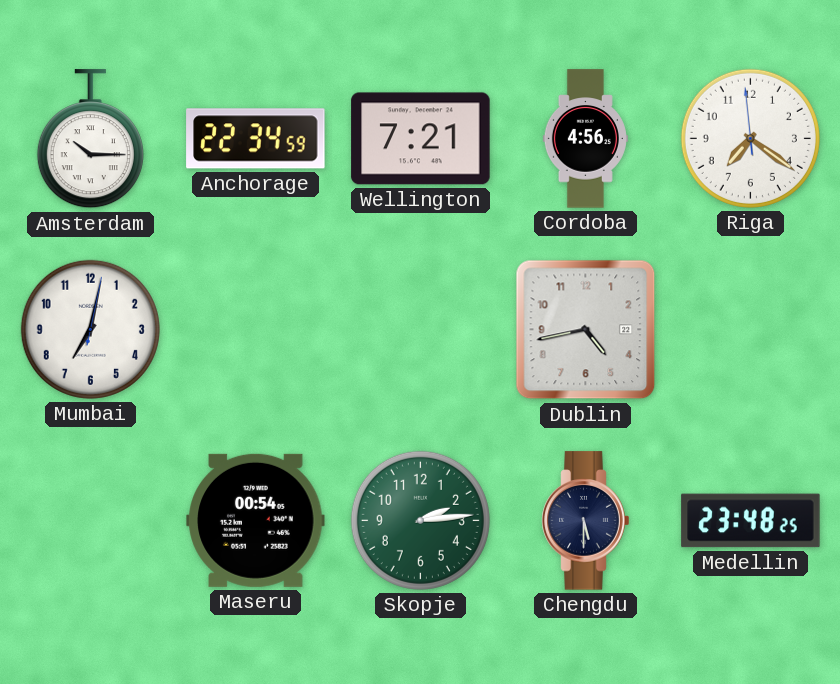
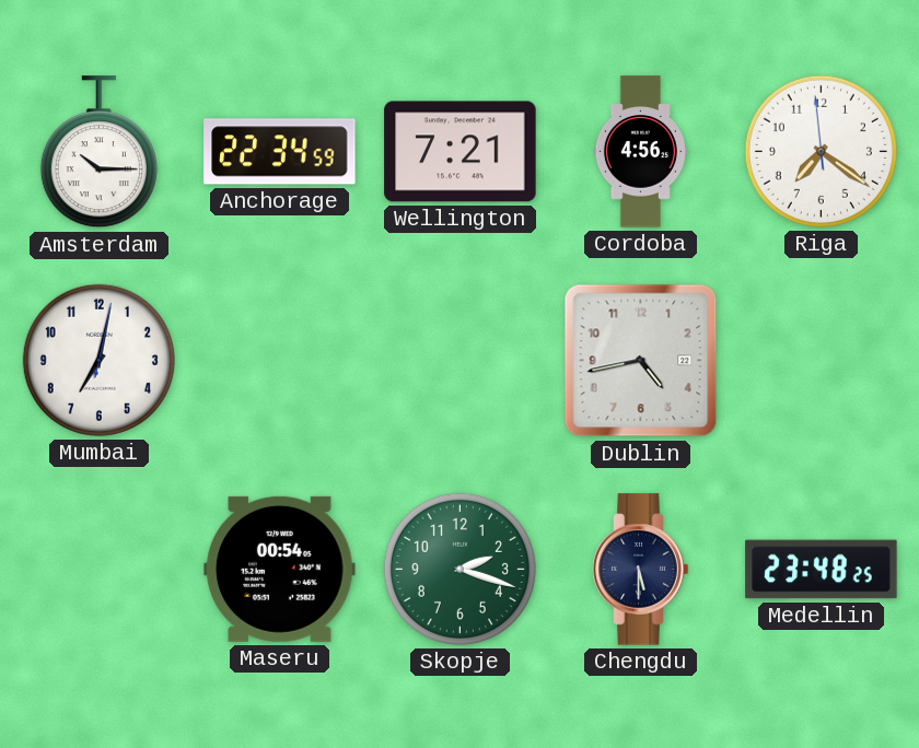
Skopje: 2:14 -> 2:18
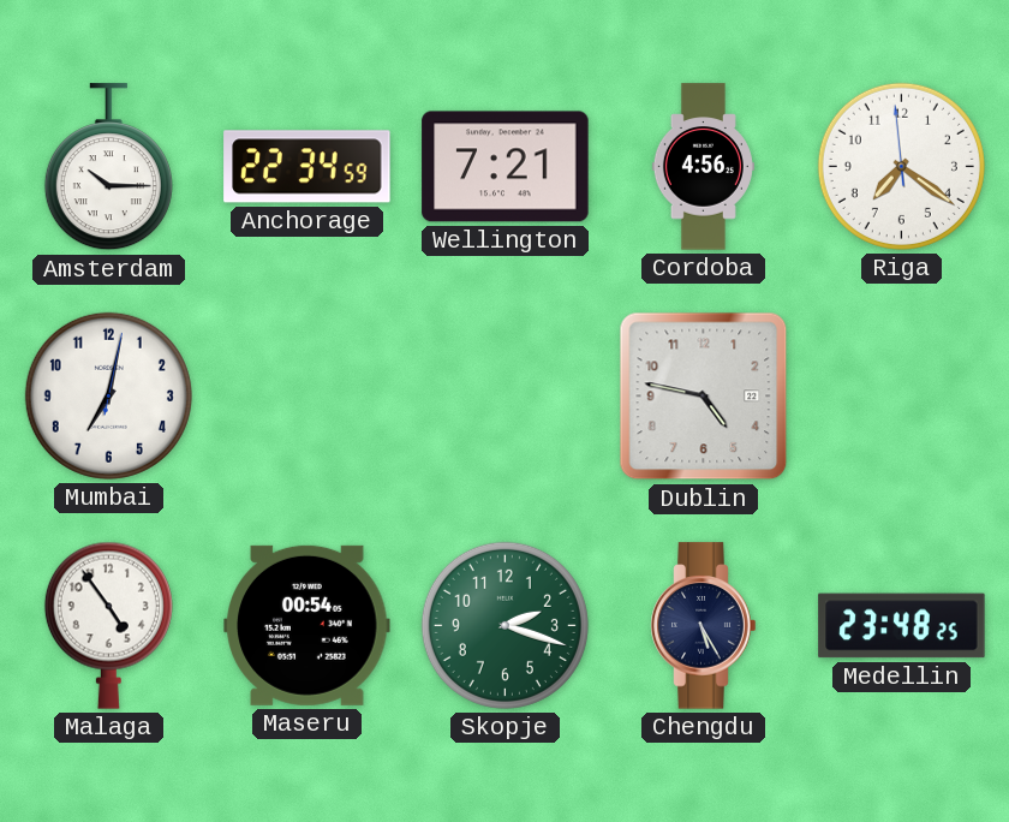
Dublin: 4:43 -> 4:47
Malaga: none -> 4:54
Chengdu: 5:30 -> 5:25
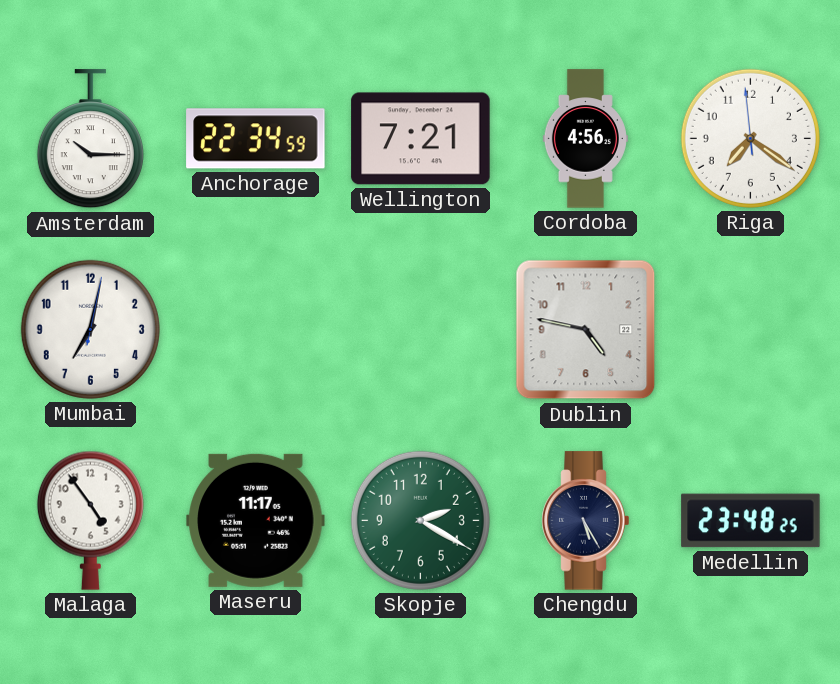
Maseru: 00:54 -> 11:17
Skopje: 2:18 -> 2:20
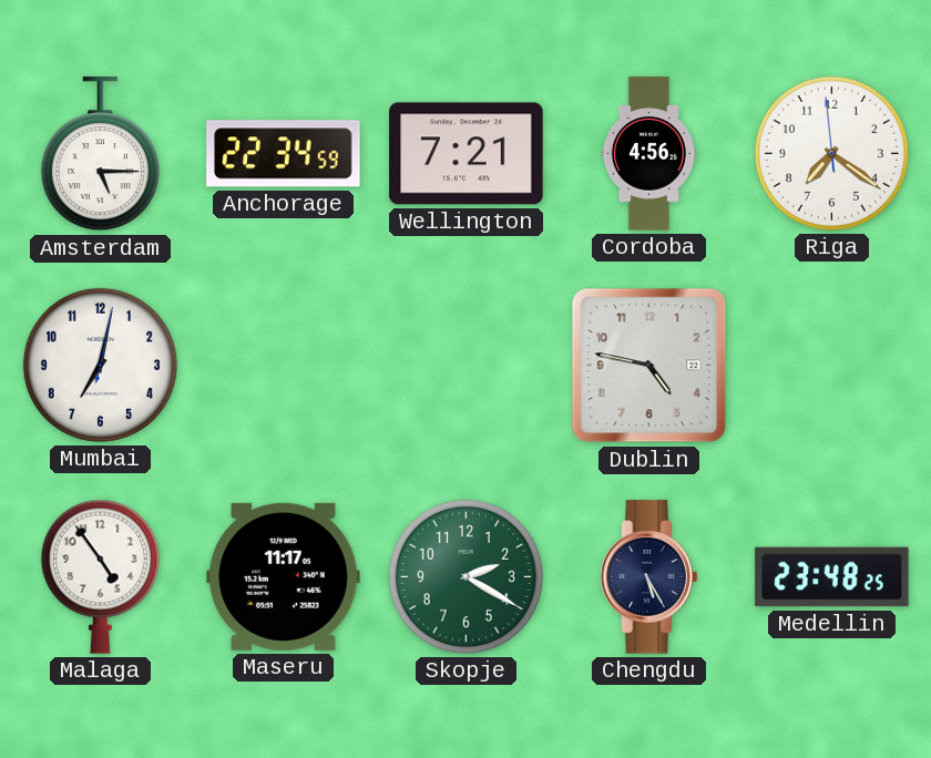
Amsterdam: 10:15 -> 5:15
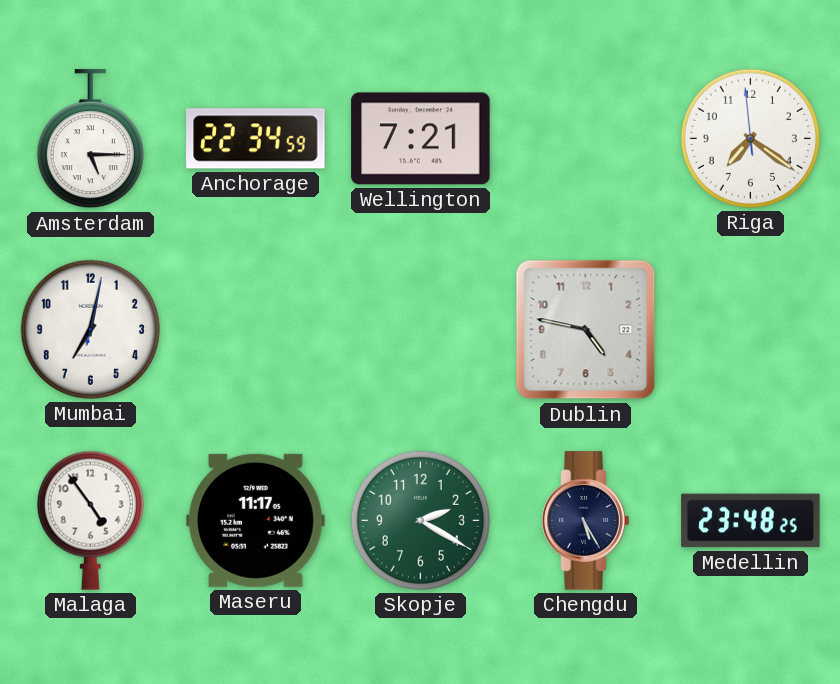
Cordoba: 4:56 -> none
